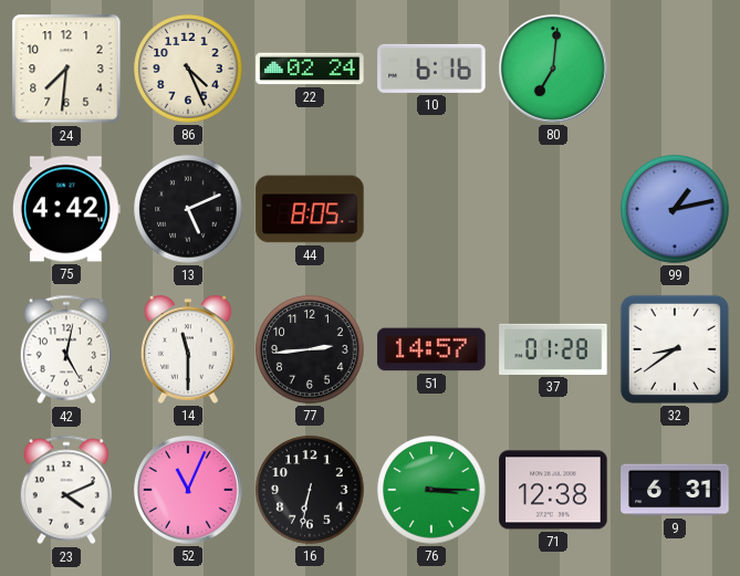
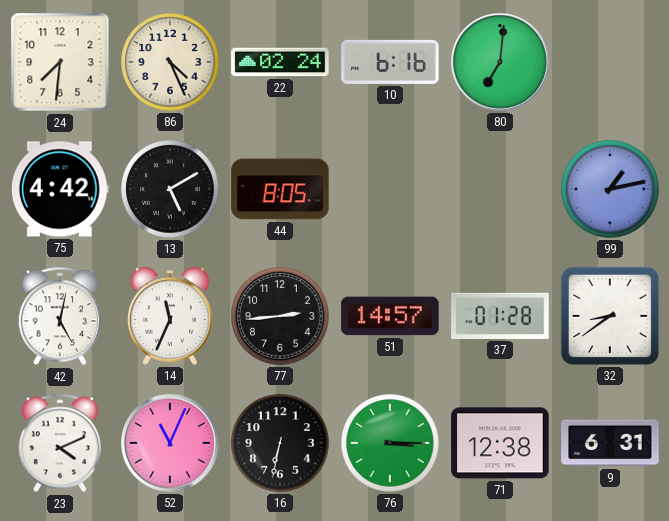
13: 5:11 -> 5:10
14: 11:30 -> 11:34
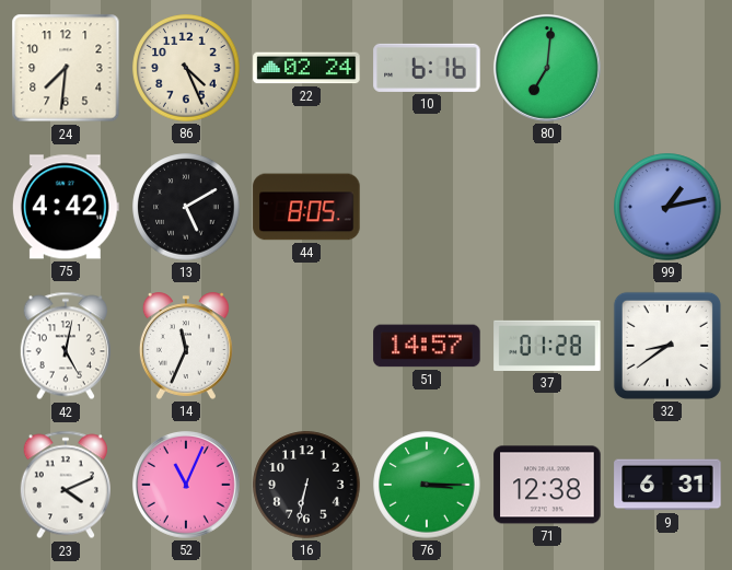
77: 2:44 -> none
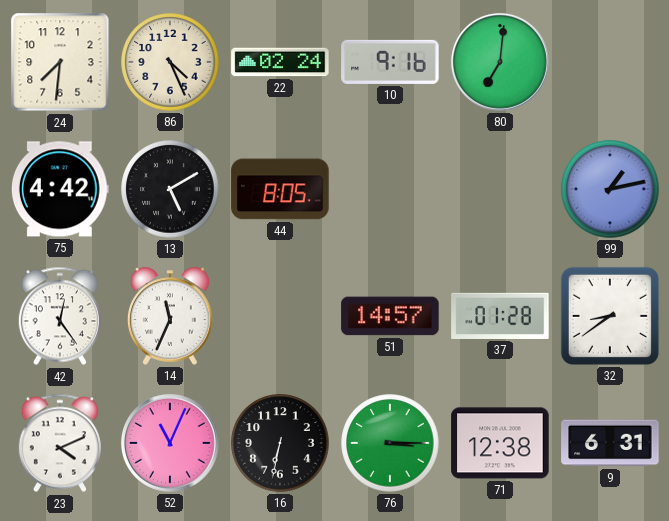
10: 6:16 -> 9:16
42: 5:02 -> 12:24
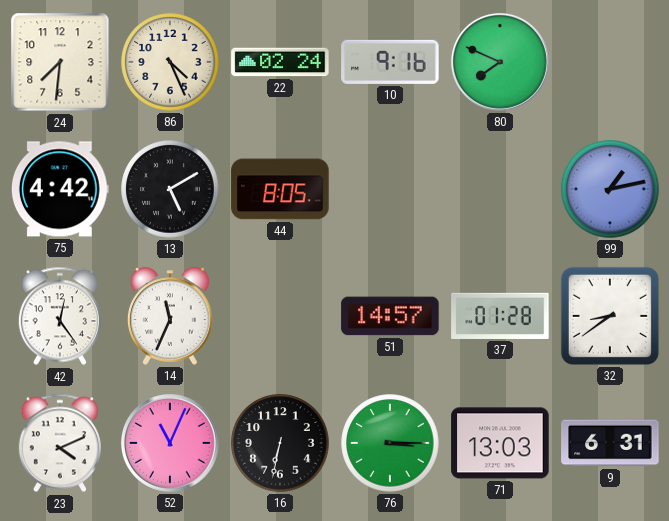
80: 7:01 -> 7:49
71: 12:38 -> 13:03
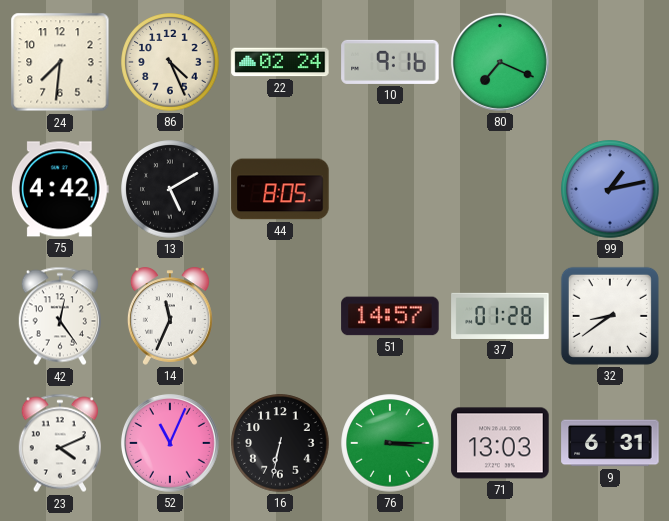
80: 7:49 -> 7:19
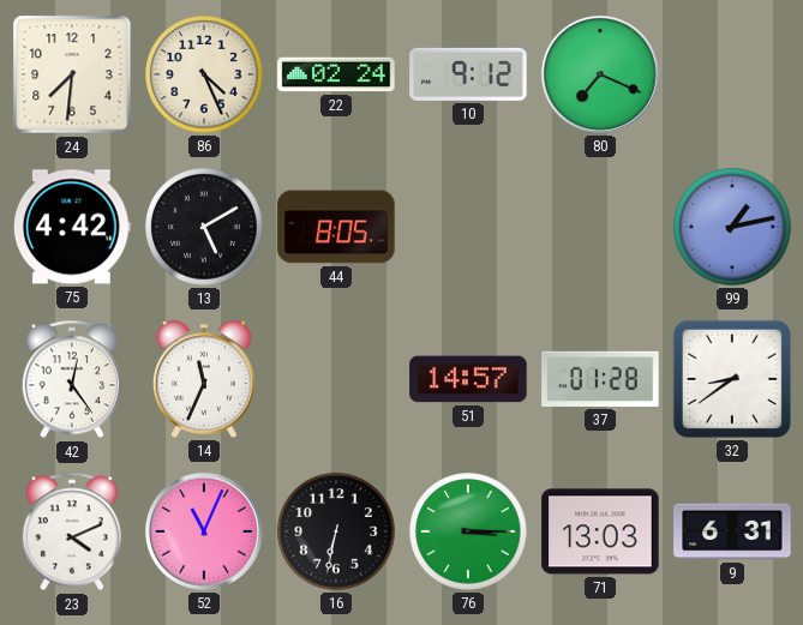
10: 9:16 -> 9:12
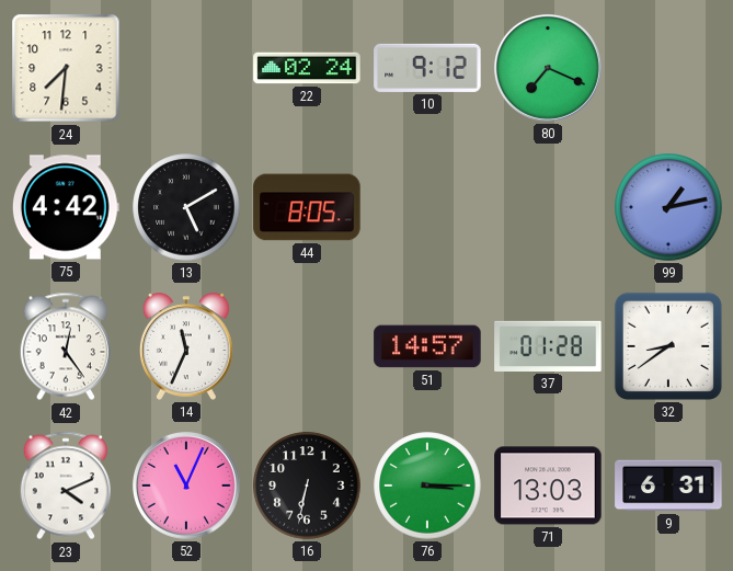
86: 4:26 -> none
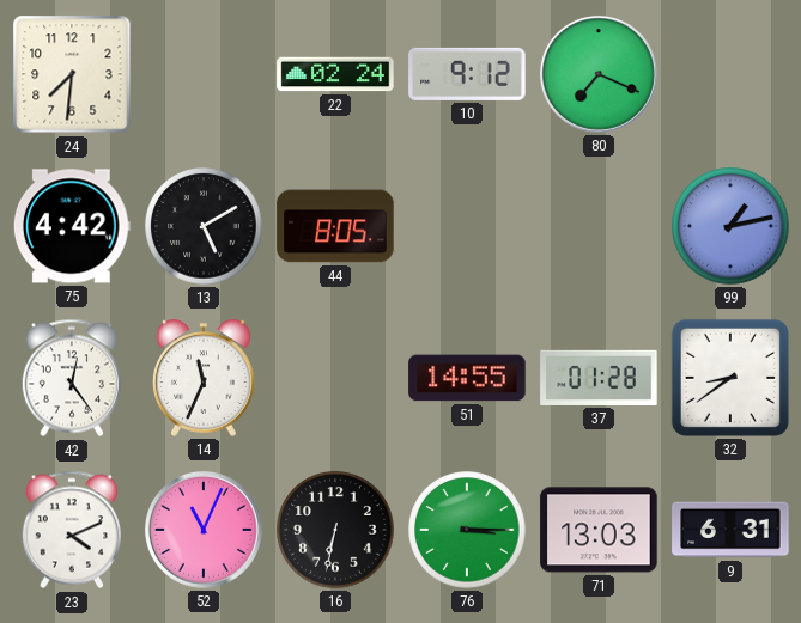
51: 14:57 -> 14:55
